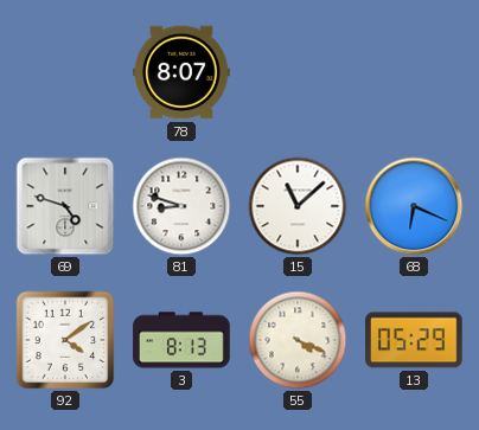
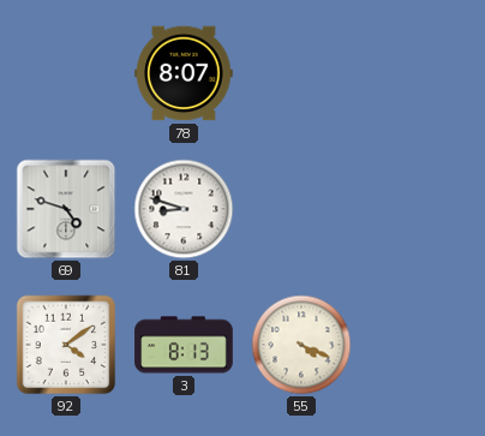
15: 11:08 -> none
68: 6:19 -> none
13: 05:29 -> none
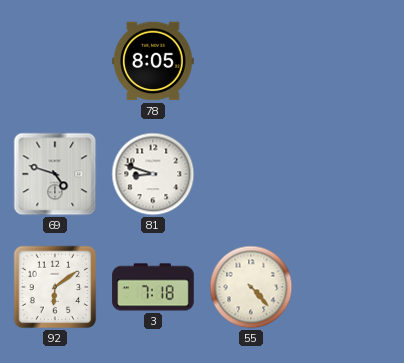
78: 8:07 -> 8:05
92: 4:09 -> 6:09
3: 8:13 -> 7:18
55: 4:19 -> 4:23
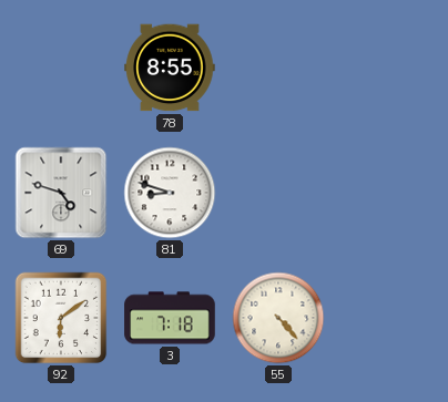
78: 8:05 -> 8:55
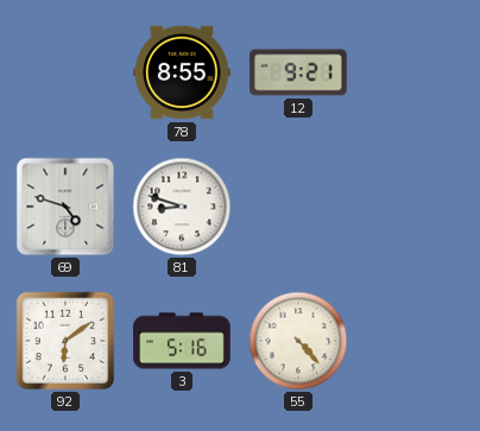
12: none -> 9:21
3: 7:18 -> 5:16
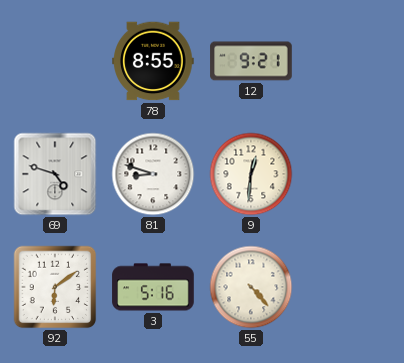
9: none -> 12:31
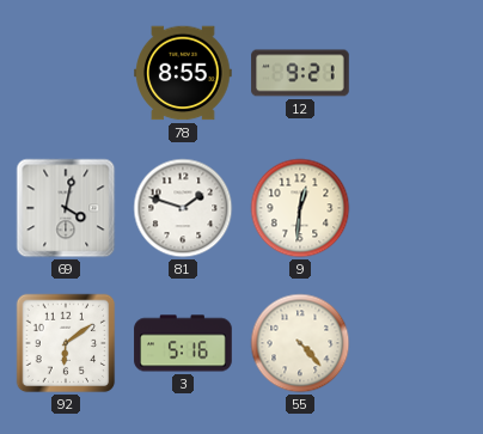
69: 4:48 -> 4:02
81: 8:48 -> 1:48
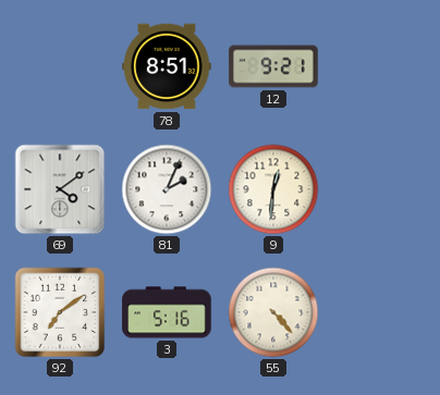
78: 8:55 -> 8:51
69: 4:02 -> 4:09
81: 1:48 -> 2:04
92: 6:09 -> 7:09
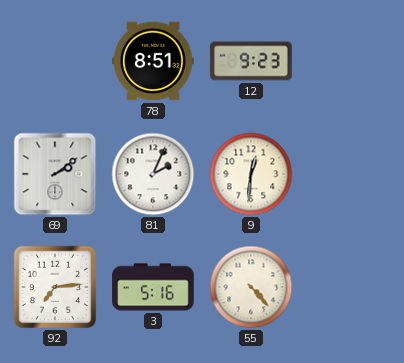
12: 9:21 -> 9:23
69: 4:09 -> 2:09
92: 7:09 -> 7:14
